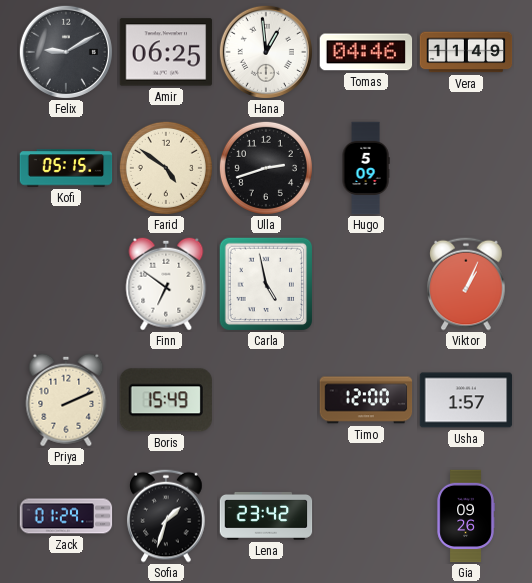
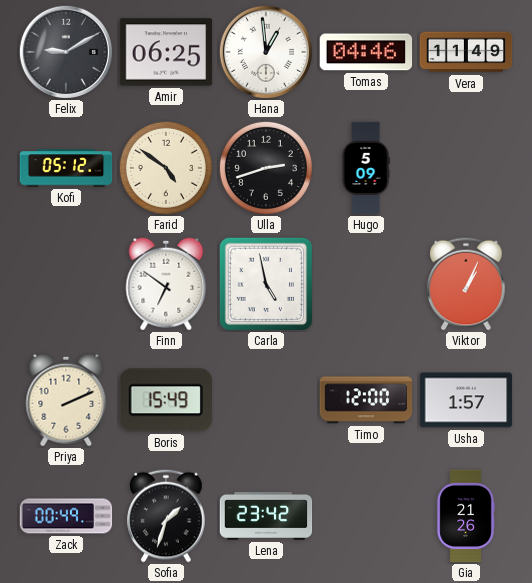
Kofi: 05:15 -> 05:12
Zack: 01:29 -> 00:49
Gia: 09:26 -> 21:26
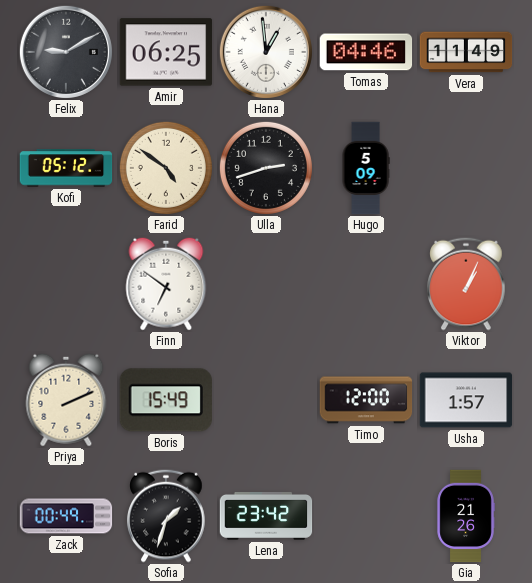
Carla: 4:58 -> none
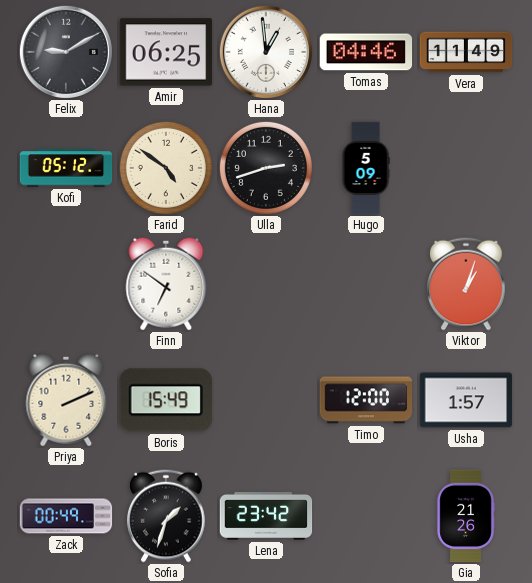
Viktor: 1:04 -> 1:03
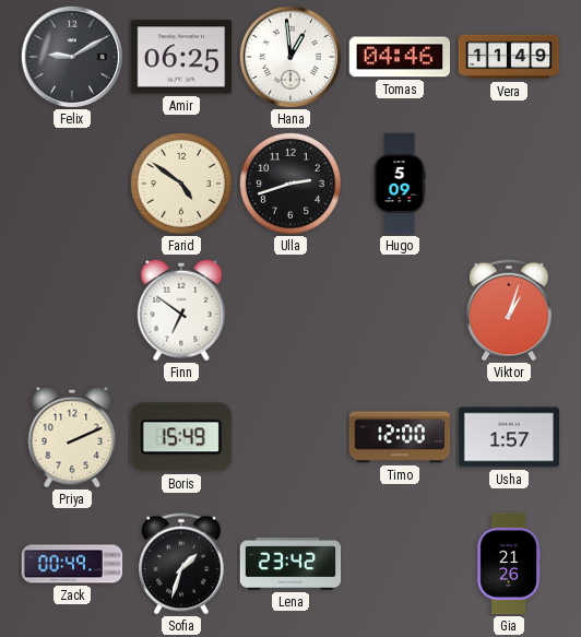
Kofi: 05:12 -> none
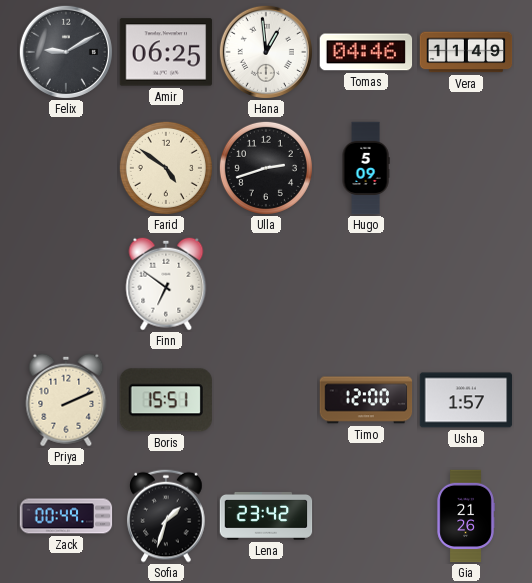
Viktor: 1:03 -> none
Boris: 15:49 -> 15:51
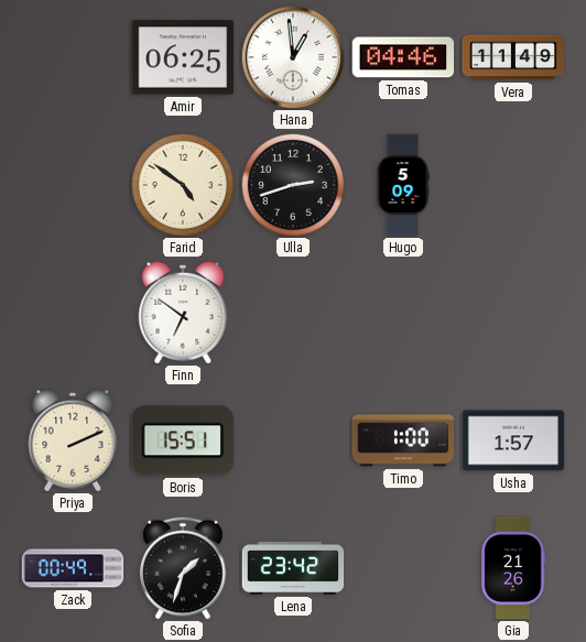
Felix: 9:10 -> none
Timo: 12:00 -> 1:00
